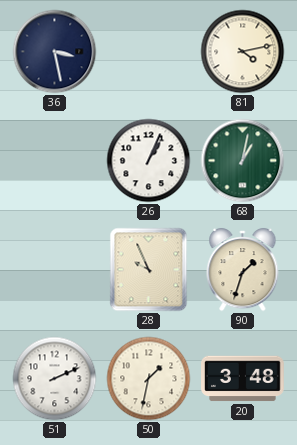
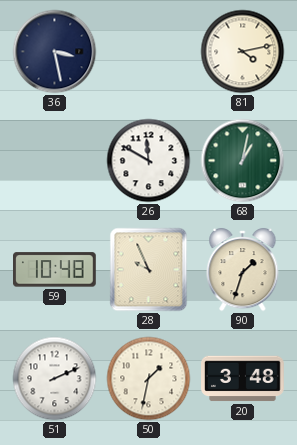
26: 1:04 -> 11:50
59: none -> 10:48
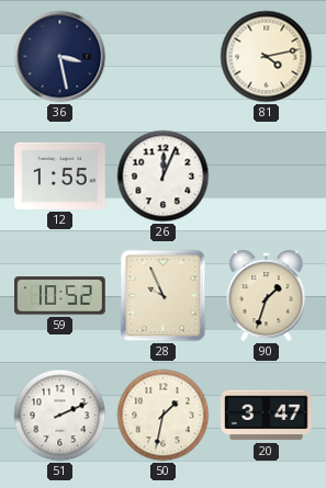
12: none -> 1:55
26: 11:50 -> 12:04
68: 1:02 -> none
59: 10:48 -> 10:52
20: 3:48 -> 3:47
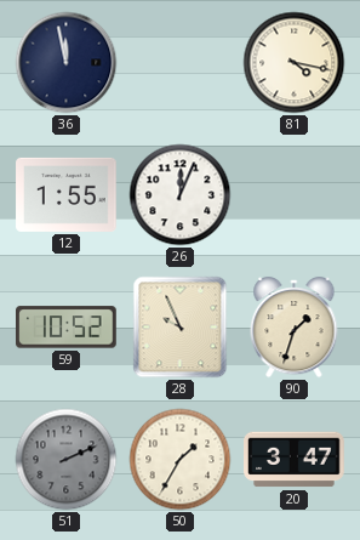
36: 3:28 -> 11:58
81: 4:13 -> 4:17
51 dial: white -> grey
50: 1:32 -> 1:35
